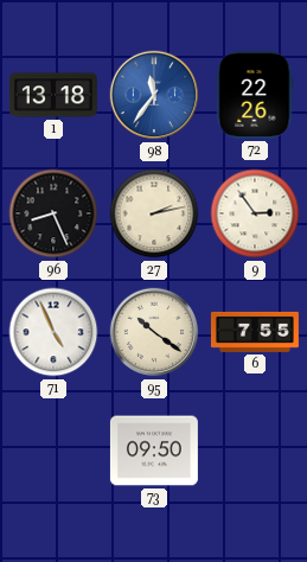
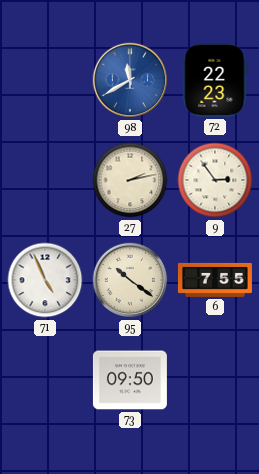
1: 13:18 -> none
98: 11:36 -> 11:40
72: 22:26 -> 22:23
96: 8:26 -> none
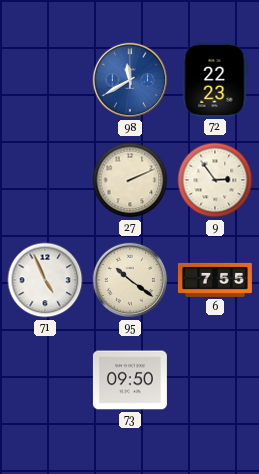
27: 2:13 -> 2:11
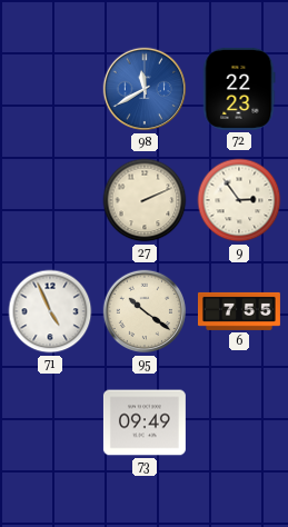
73: 09:50 -> 09:49
